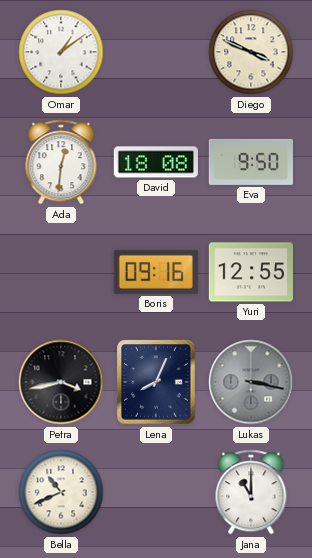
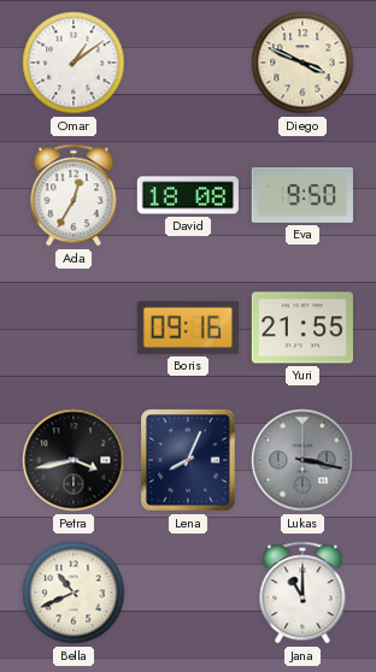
Ada: 12:31 -> 12:35
Yuri: 12:55 -> 21:55
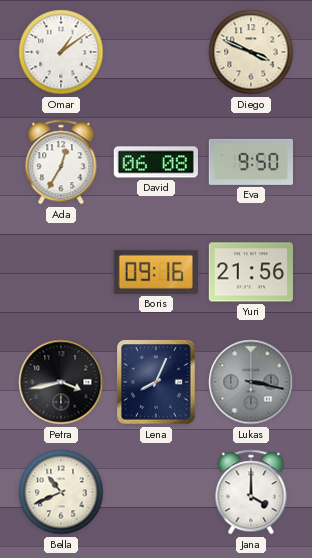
David: 18:08 -> 06:08
Yuri: 21:55 -> 21:56
Jana: 11:00 -> 4:00
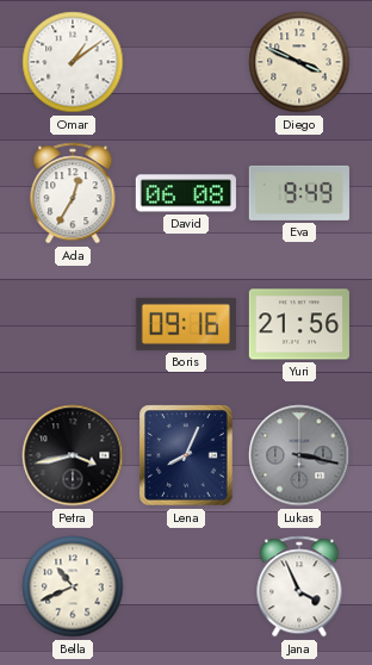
Eva: 9:50 -> 9:49
Jana: 4:00 -> 3:56
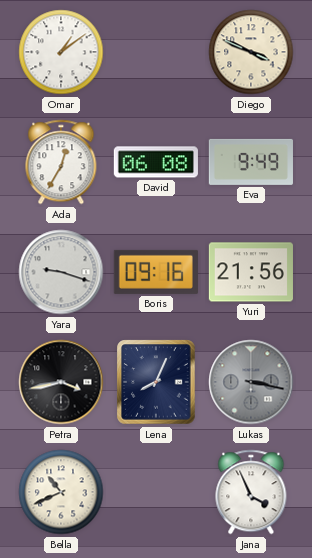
Yara: none -> 9:18
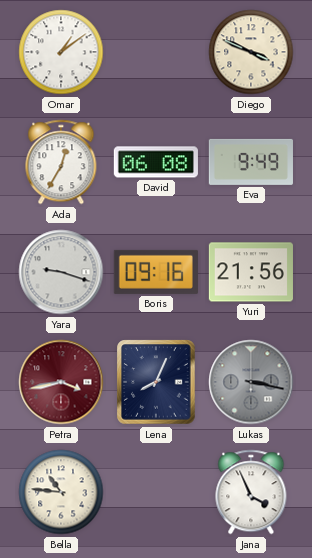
Petra dial: black -> burgundy
Bella: 10:41 -> 10:46
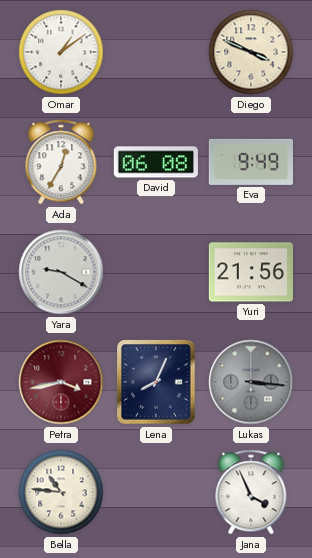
Yara: 9:18 -> 9:20
Boris: 09:16 -> none
Lukas: 3:17 -> 3:16
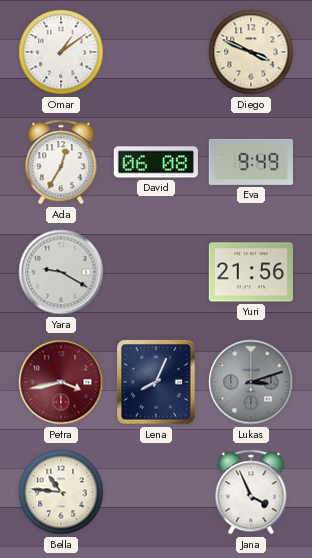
Lukas: 3:16 -> 3:12
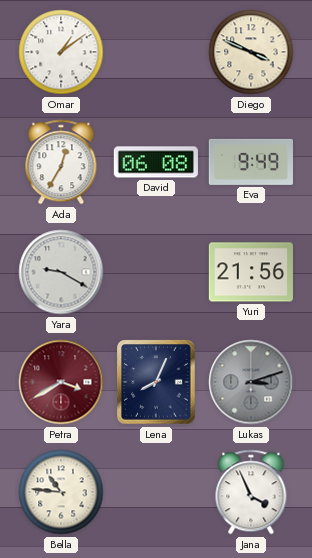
Petra: 3:43 -> 3:40
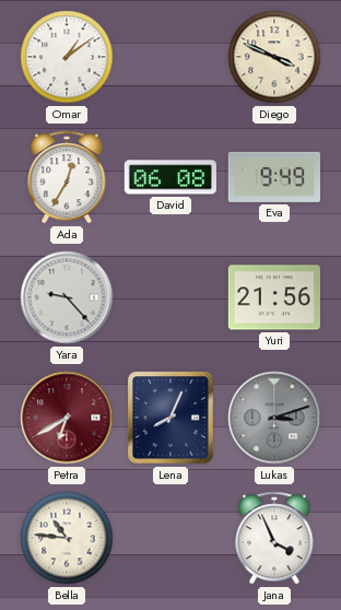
Yara: 9:20 -> 9:23
Petra: 3:40 -> 6:40
